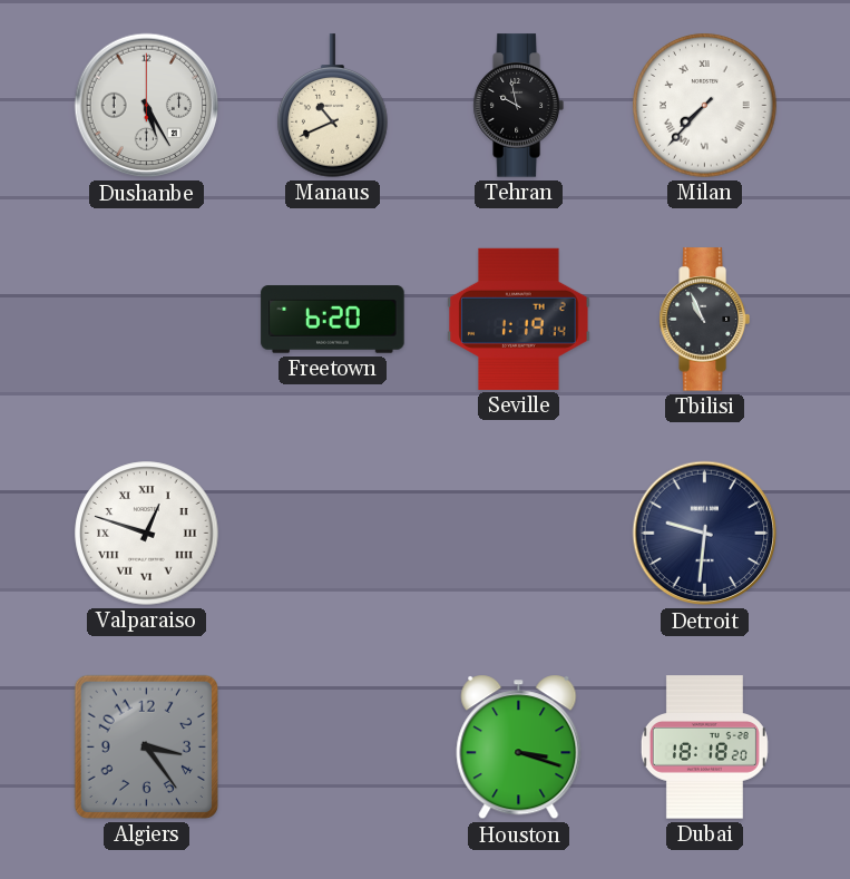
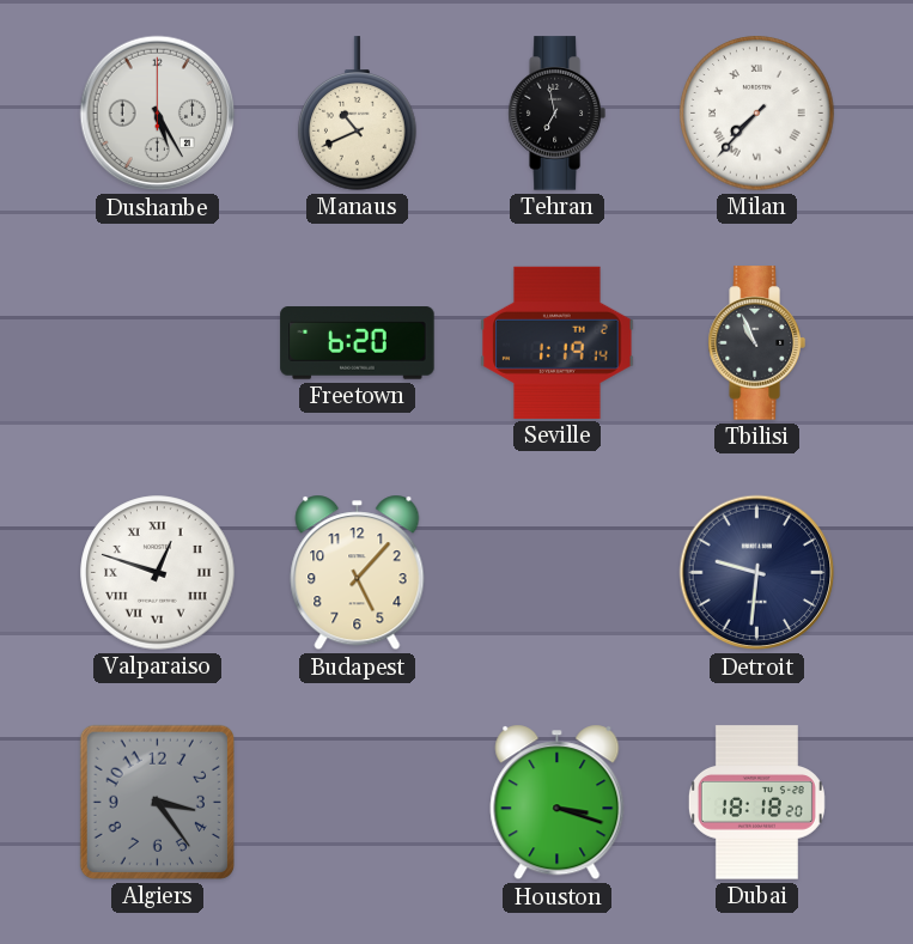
Tehran: 9:58 -> 6:58
Budapest: none -> 5:07
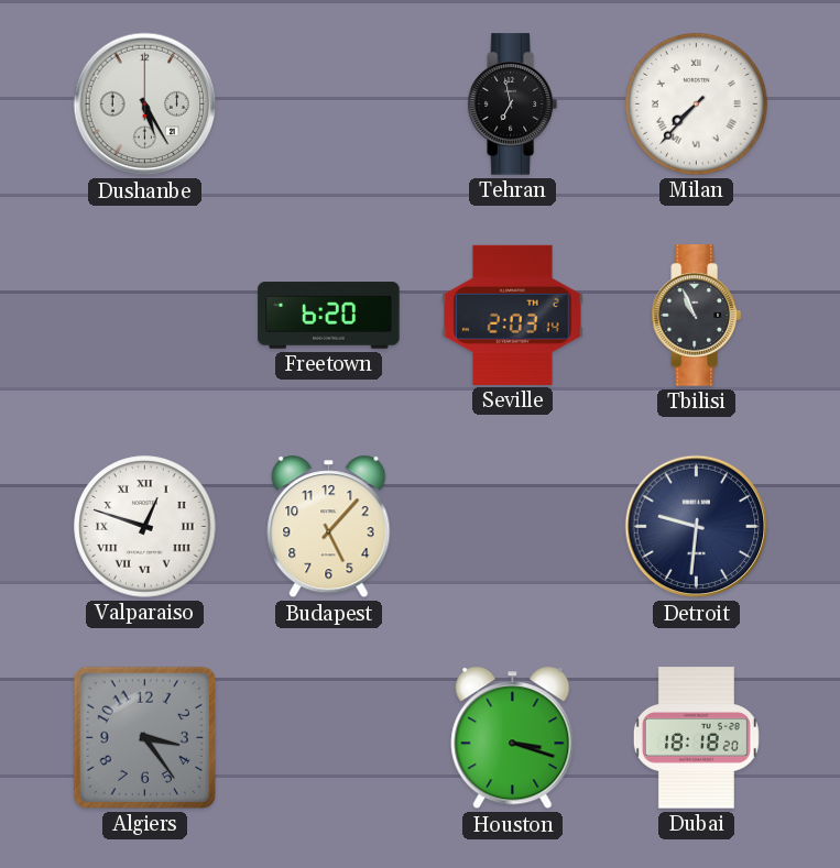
Manaus: 10:41 -> none
Seville: 1:19 -> 2:03
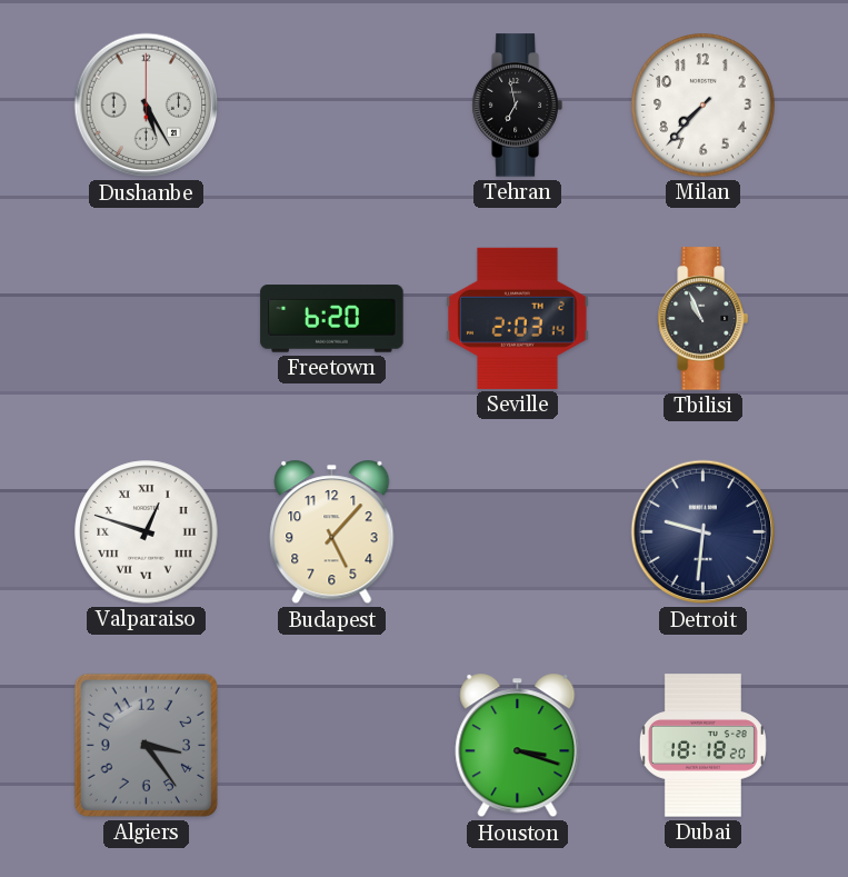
Milan numerals: Roman -> Arabic
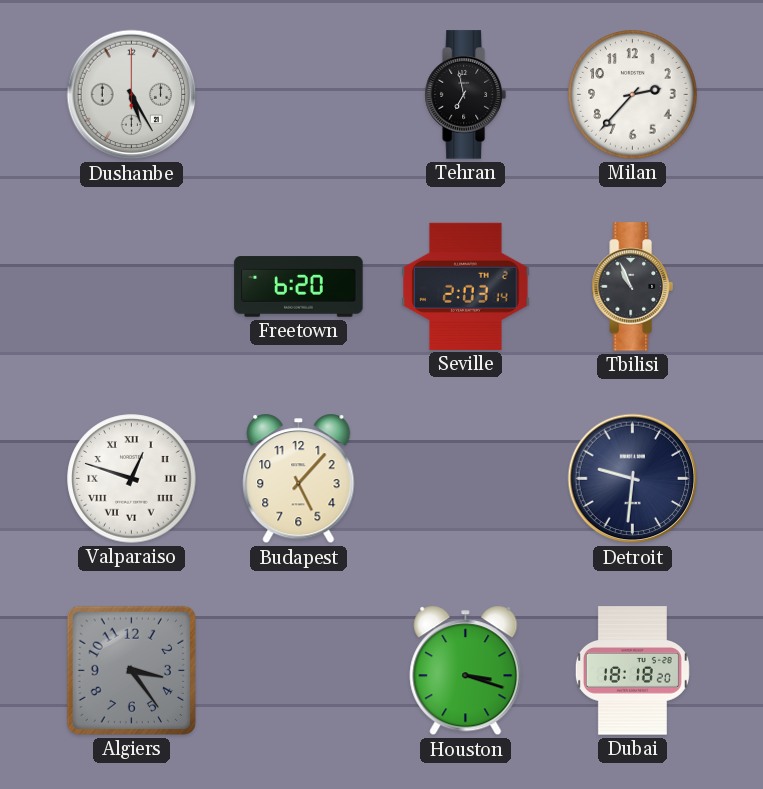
Milan: 7:37 -> 2:37
